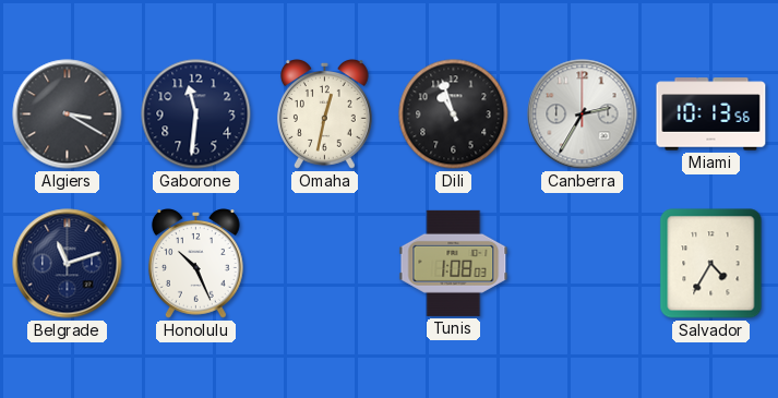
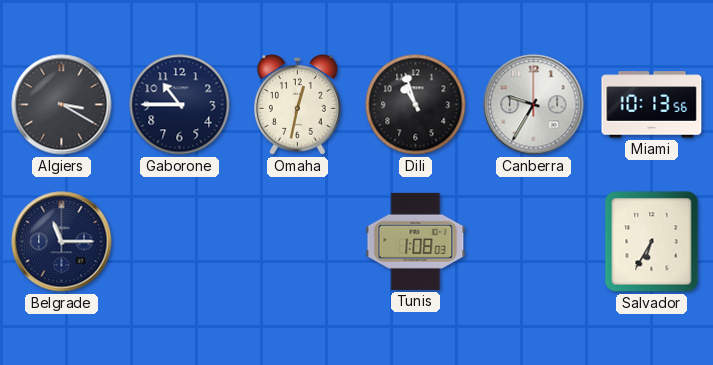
Gaborone: 11:31 -> 10:45
Canberra: 2:35 -> 9:35
Belgrade: 11:12 -> 11:15
Honolulu: 10:26 -> none
Salvador: 4:35 -> 6:35
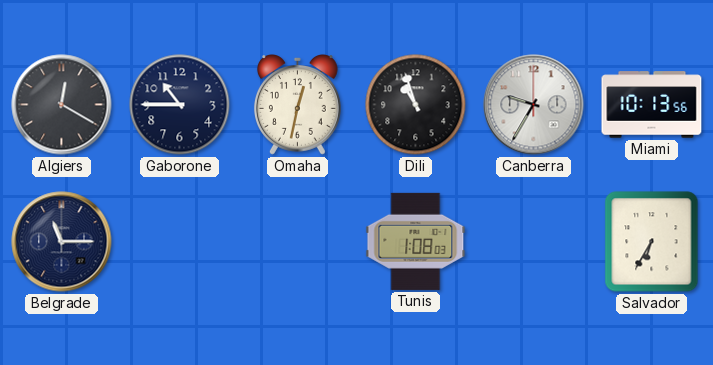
Algiers: 3:20 -> 12:20
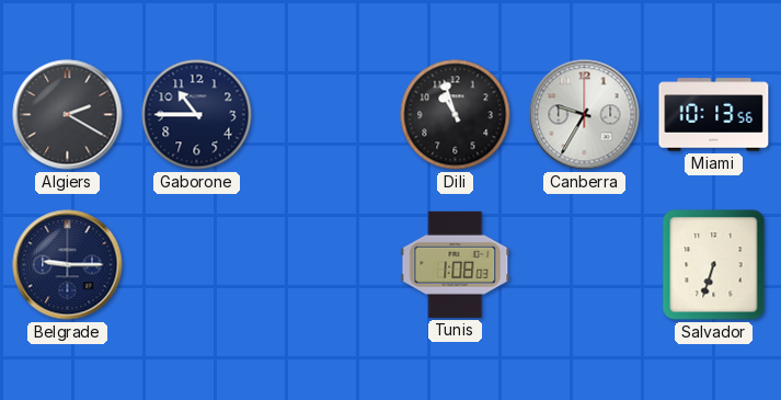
Algiers: 12:20 -> 2:20
Omaha: 12:32 -> none
Belgrade: 11:15 -> 9:15
Salvador: 6:35 -> 6:33
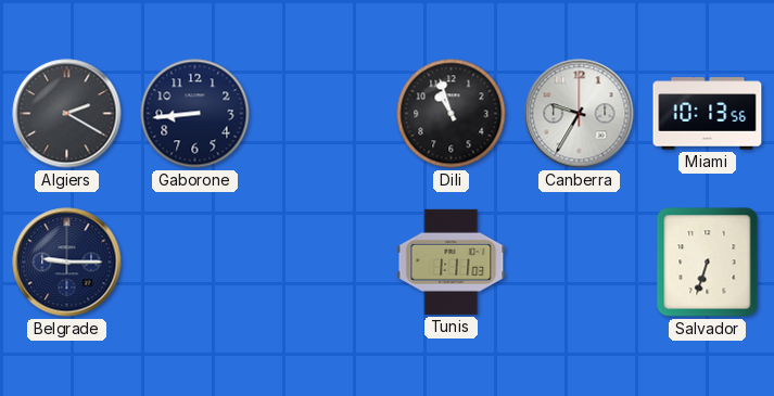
Gaborone: 10:45 -> 8:44
Tunis: 1:08 -> 1:11
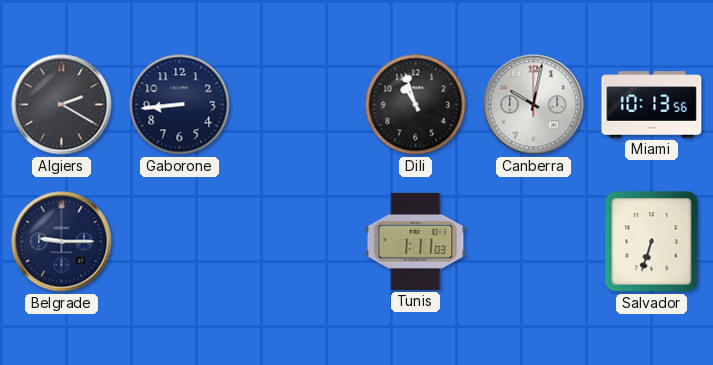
Canberra: 9:35 -> 10:02
